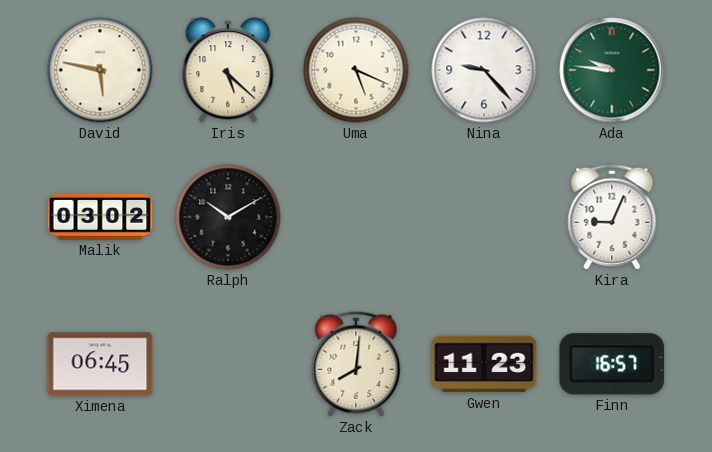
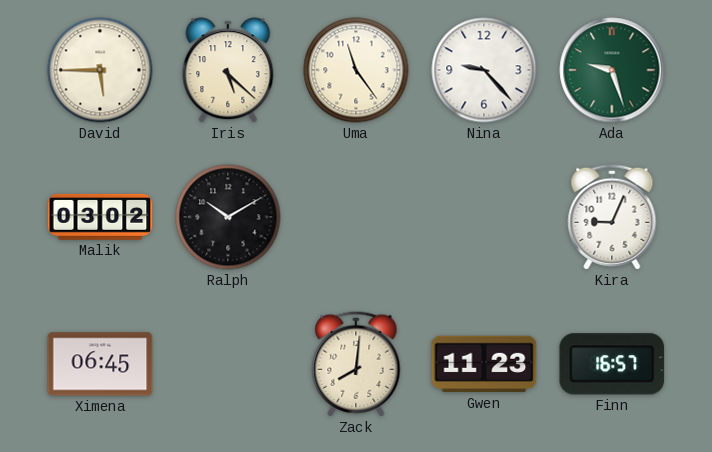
David: 5:47 -> 5:45
Uma: 5:19 -> 11:24
Ada: 9:46 -> 9:27
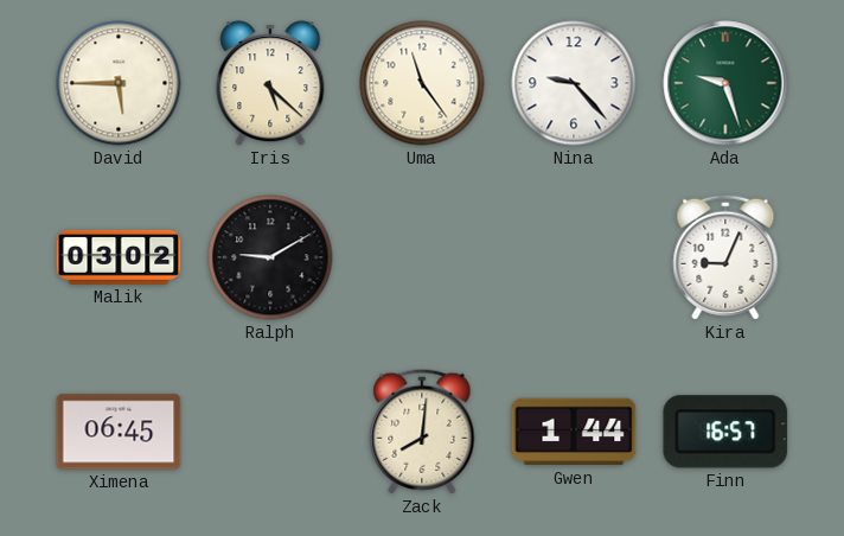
Ralph: 10:10 -> 9:10
Gwen: 11:23 -> 1:44
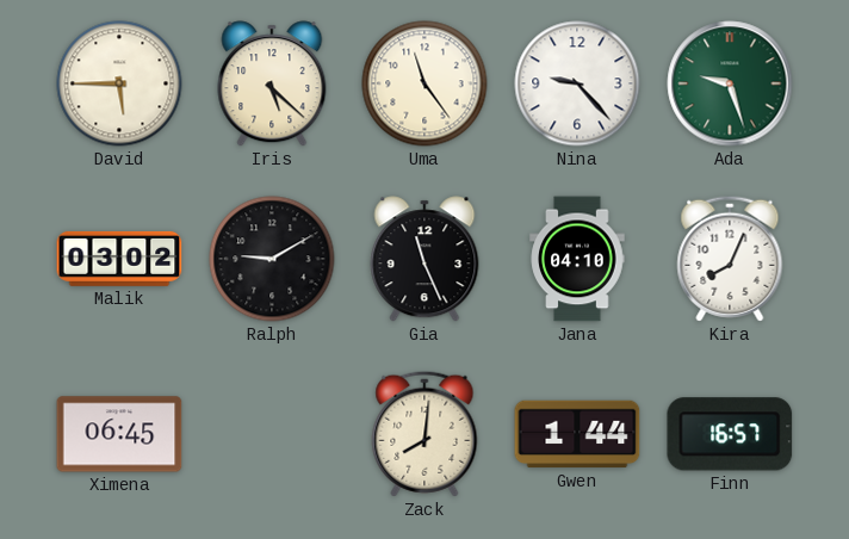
Gia: none -> 11:26
Jana: none -> 04:10
Kira: 9:04 -> 8:04
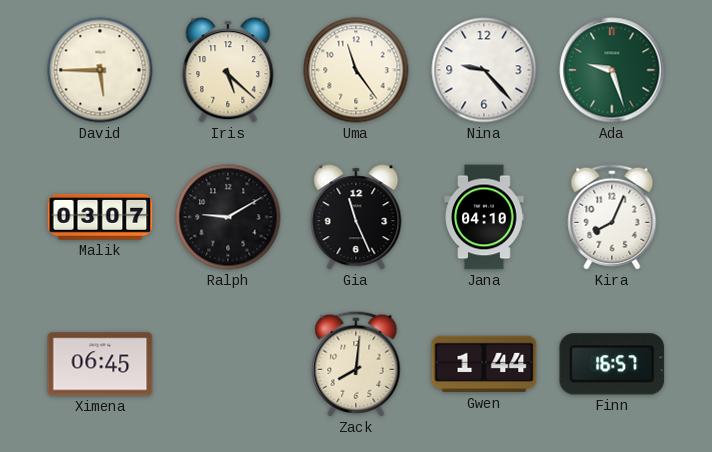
Malik: 03:02 -> 03:07
